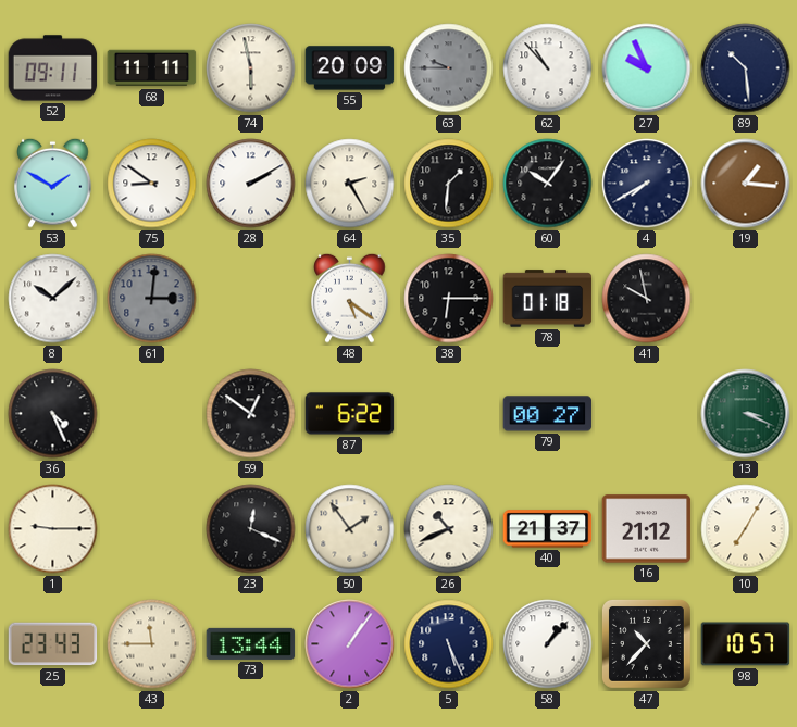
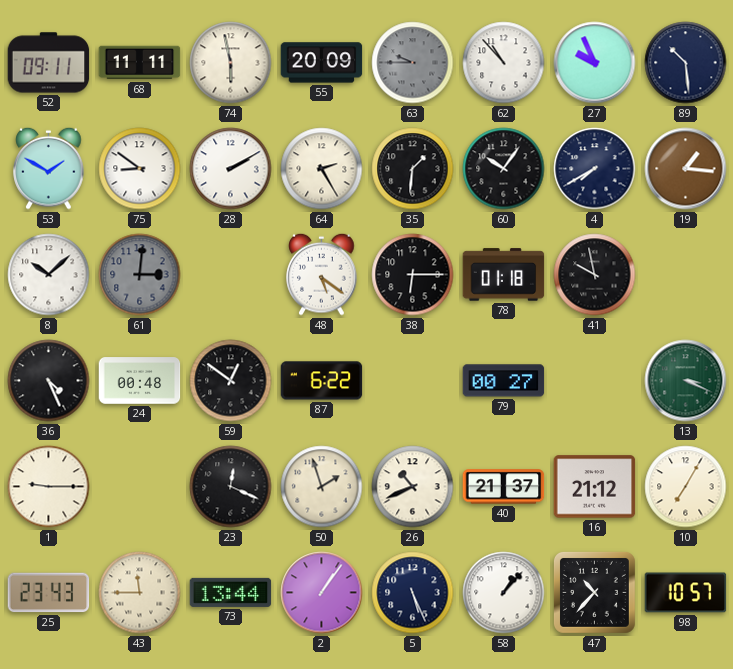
24: none -> 00:48
50: 1:54 -> 1:57
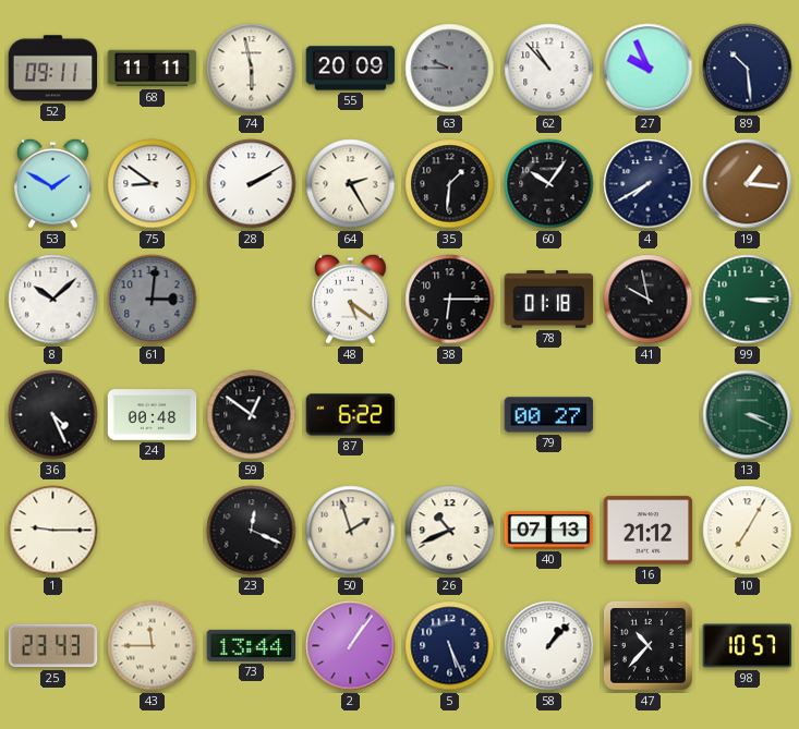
99: none -> 3:15
40: 21:37 -> 07:13
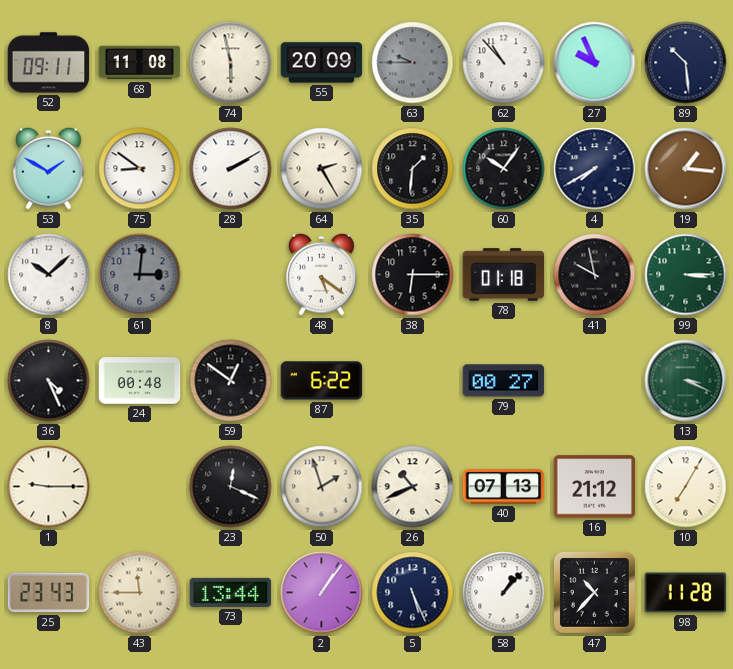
68: 11:11 -> 11:08
98: 10:57 -> 11:28
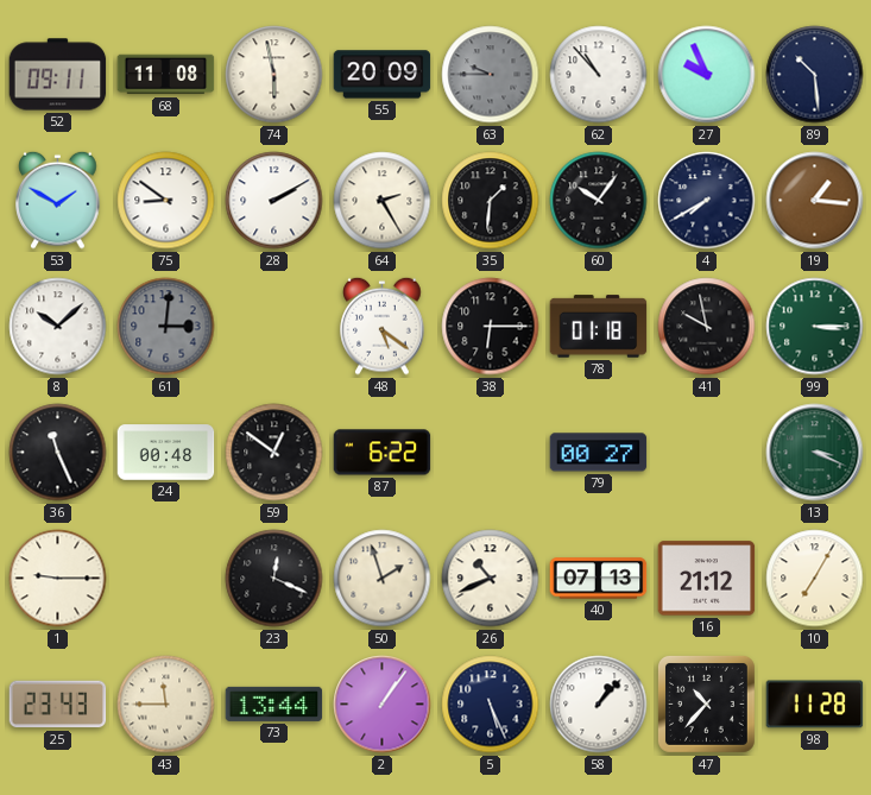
36: 4:26 -> 11:26
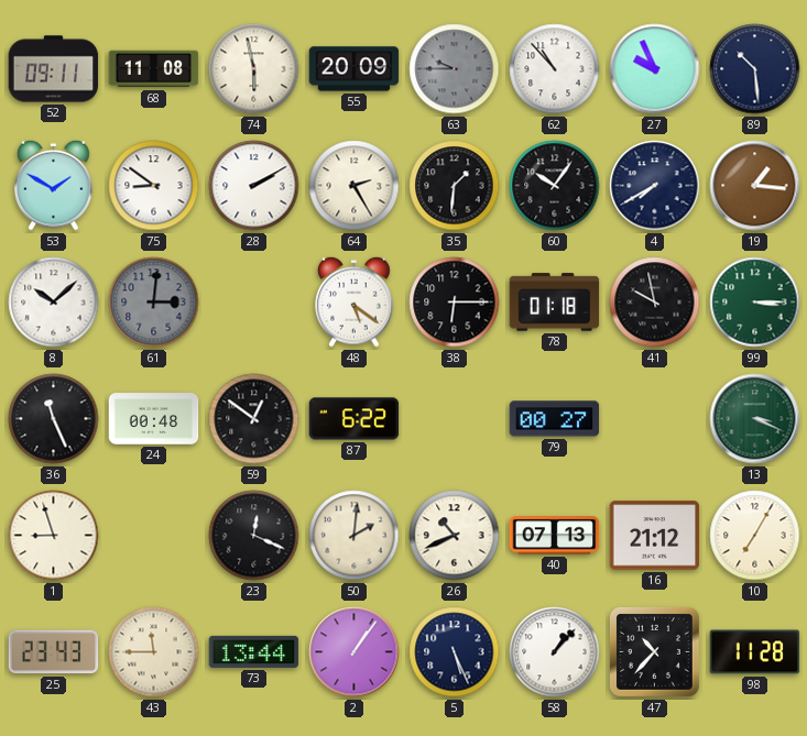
1: 9:15 -> 8:57
50: 1:57 -> 2:01
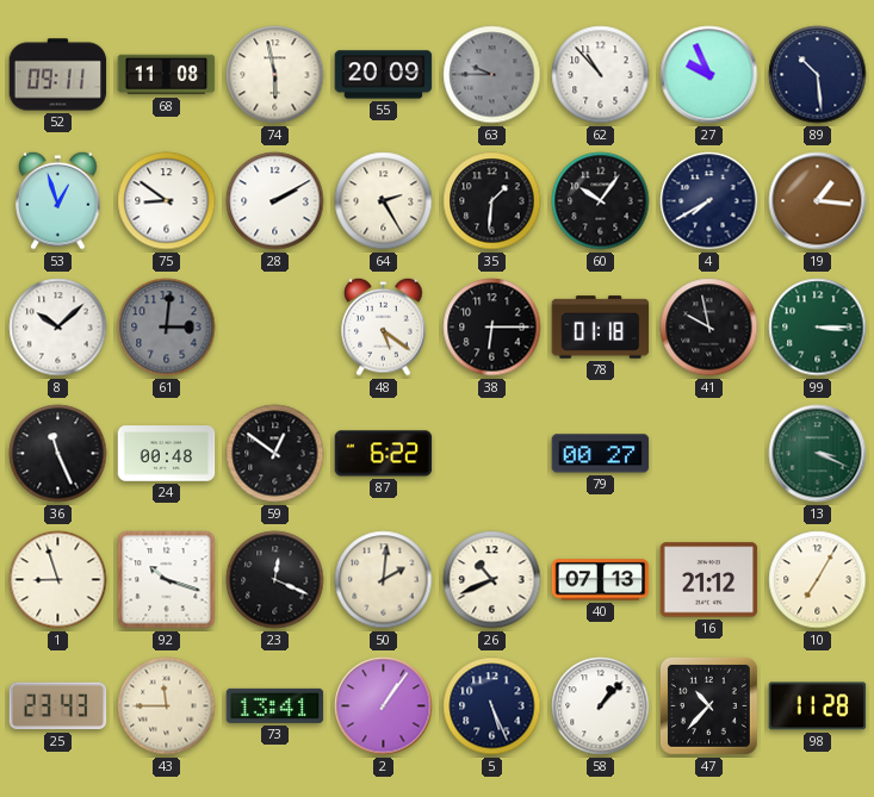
53: 1:50 -> 12:57
92: none -> 10:18
73: 13:44 -> 13:41
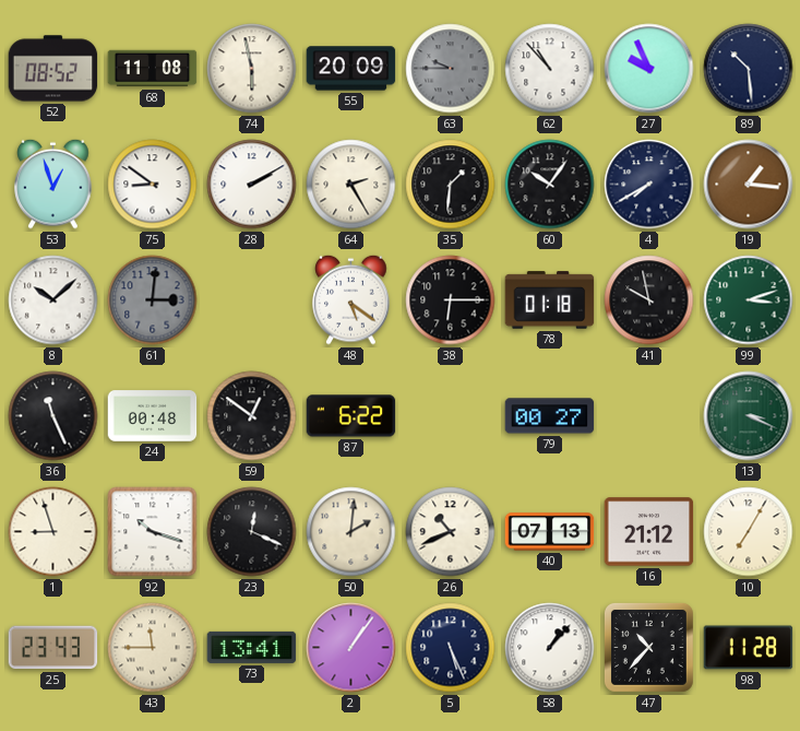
52: 09:11 -> 08:52
99: 3:15 -> 3:12
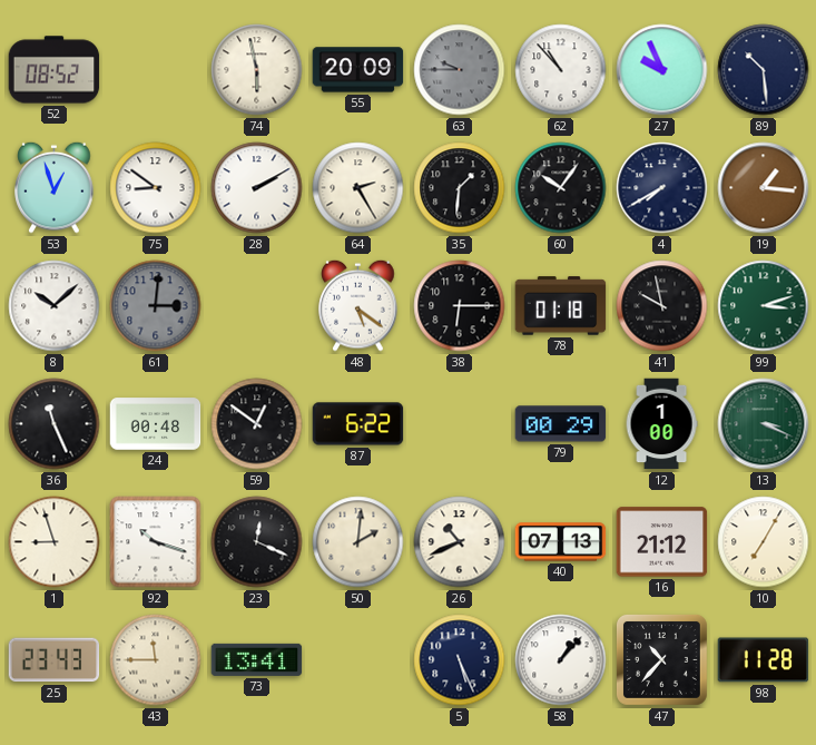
68: 11:08 -> none
79: 00:27 -> 00:29
12: none -> 1:00
2: 1:06 -> none
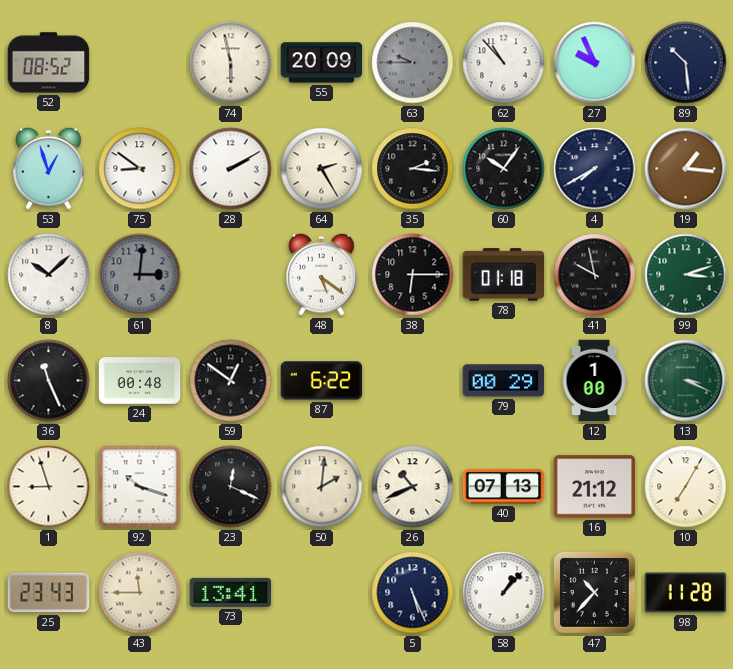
35: 1:31 -> 2:16
